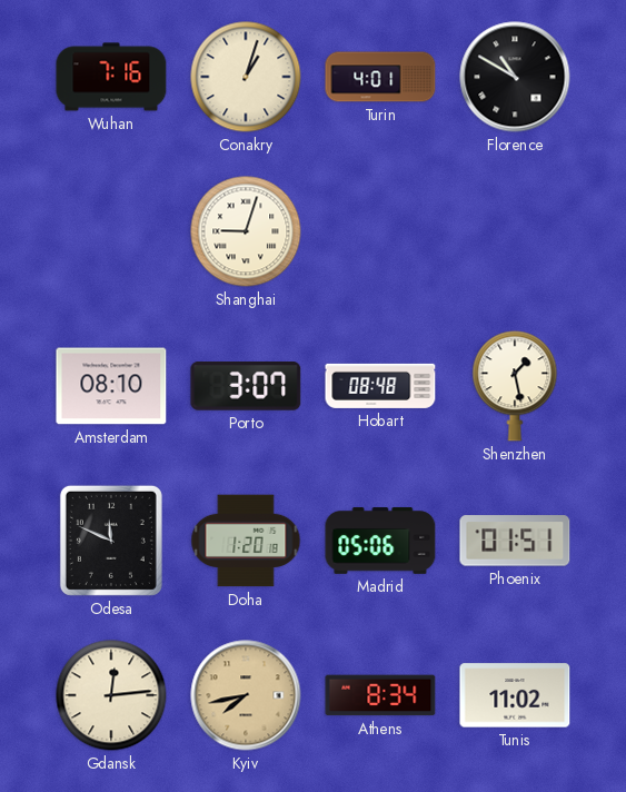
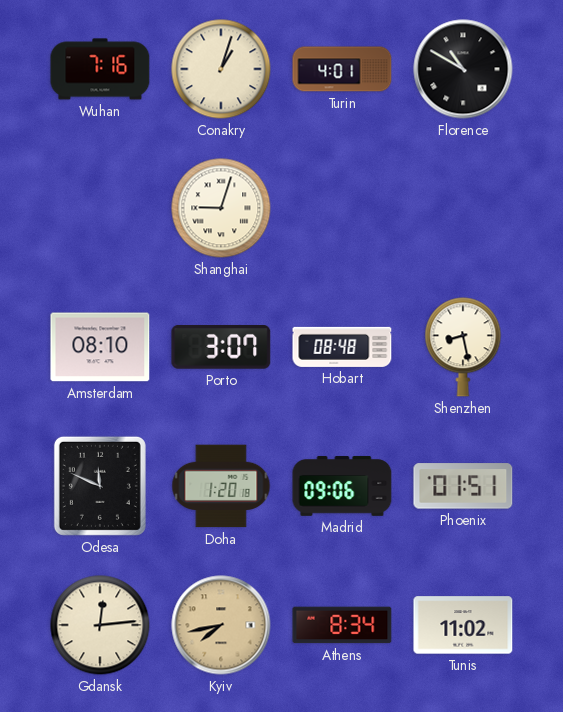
Shenzhen: 1:28 -> 8:28
Madrid: 05:06 -> 09:06
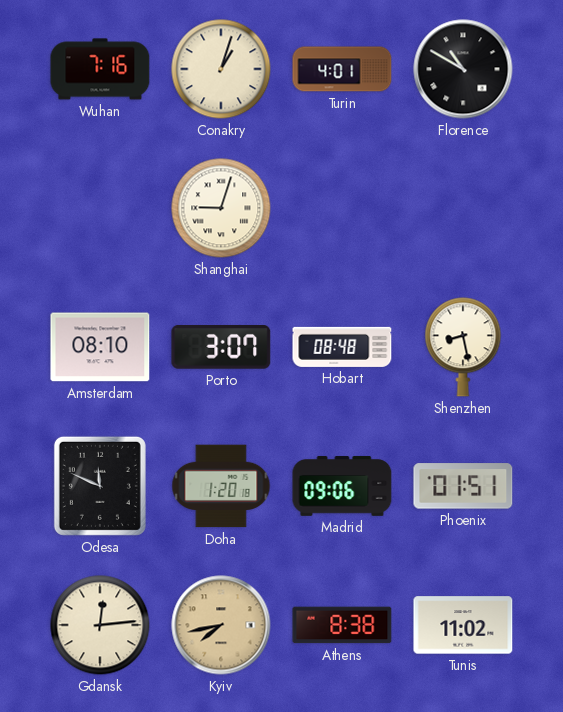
Athens: 8:34 -> 8:38
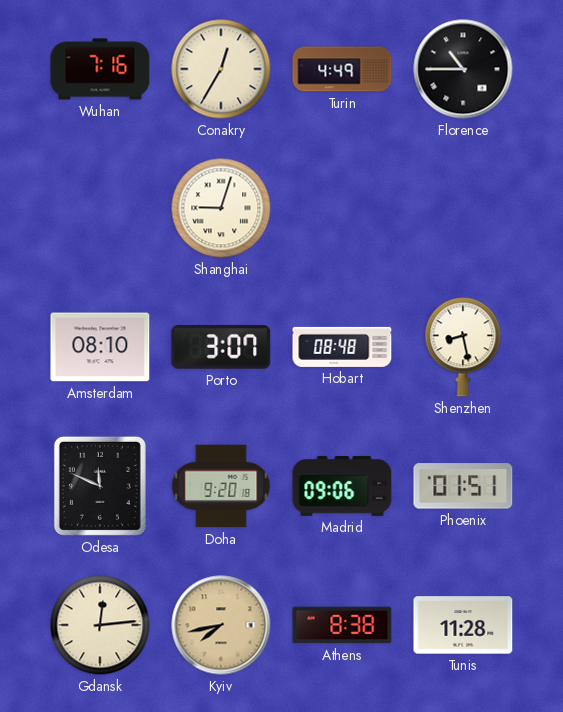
Conakry: 1:03 -> 12:35
Turin: 4:01 -> 4:49
Florence: 10:50 -> 10:45
Doha: 1:20 -> 9:20
Tunis: 11:02 -> 11:28
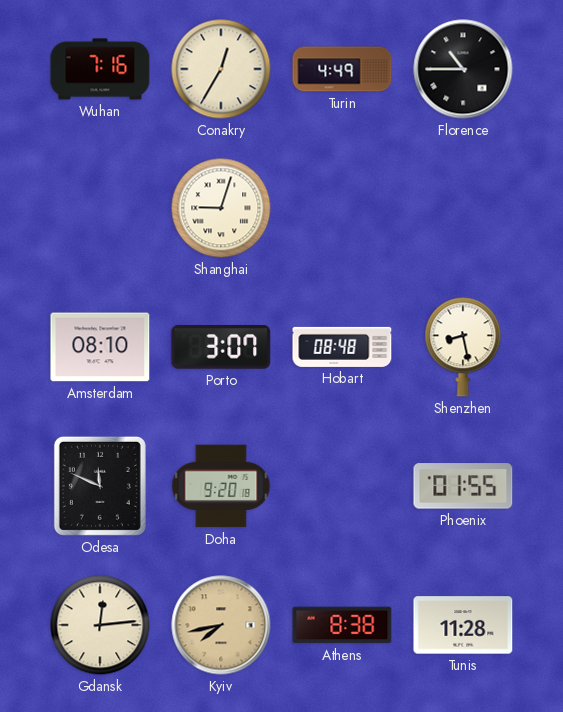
Madrid: 09:06 -> none
Phoenix: 01:51 -> 01:55
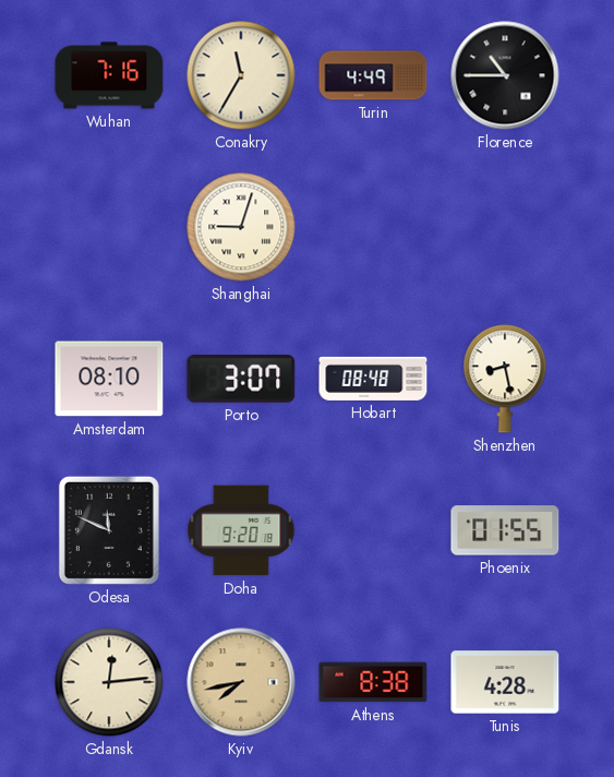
Conakry: 12:35 -> 11:35
Tunis: 11:28 -> 4:28
